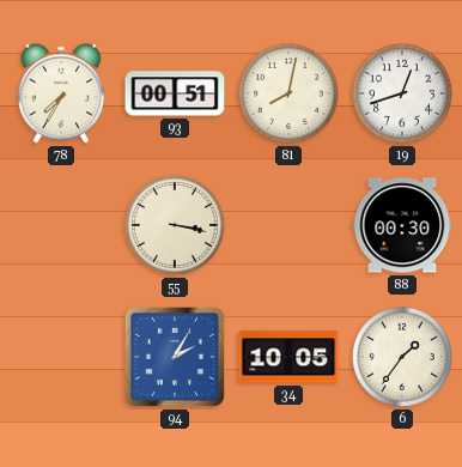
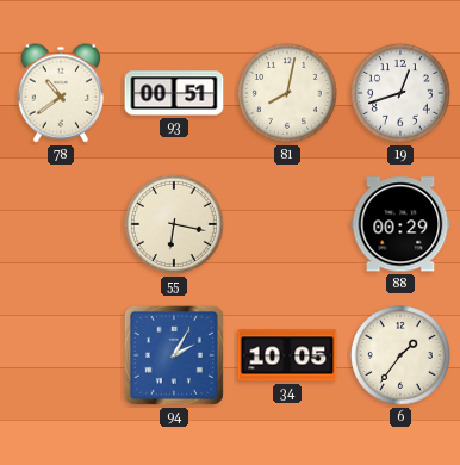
78: 7:35 -> 10:39
55: 3:17 -> 6:17
88: 00:30 -> 00:29
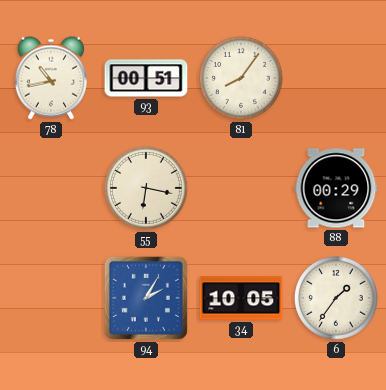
78: 10:39 -> 10:43
81: 8:02 -> 8:06
19: 12:42 -> none
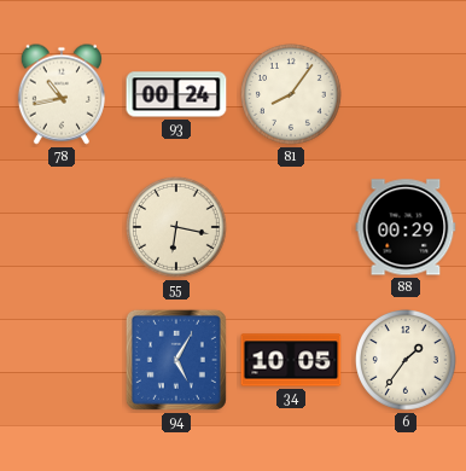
93: 00:51 -> 00:24
94: 2:05 -> 5:05
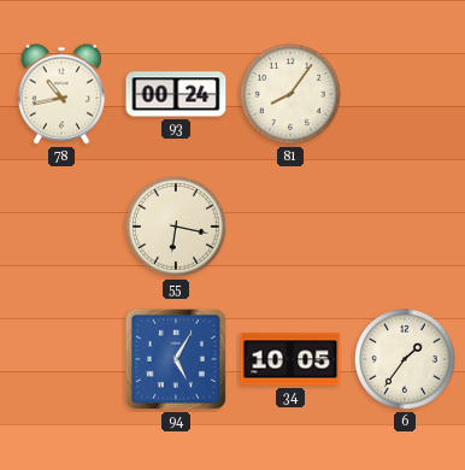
88: 00:29 -> none
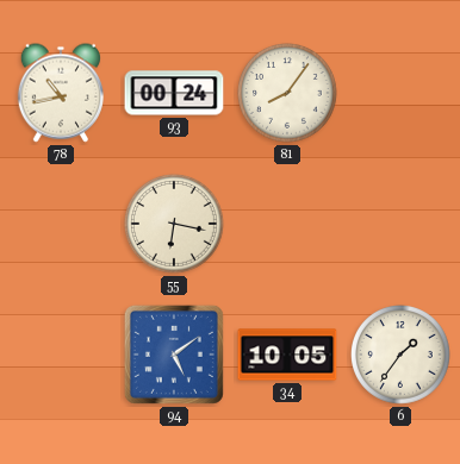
94: 5:05 -> 5:09
